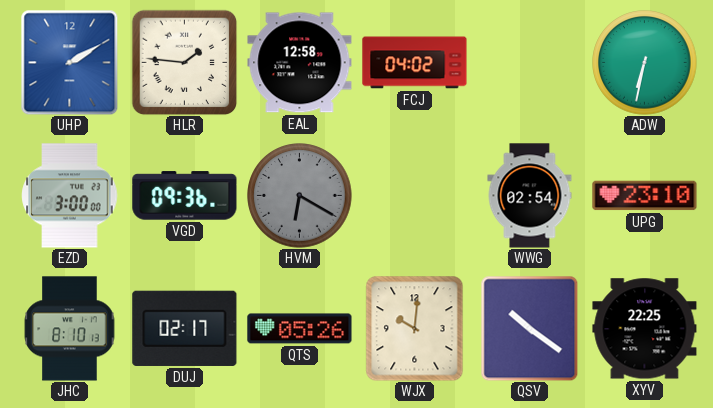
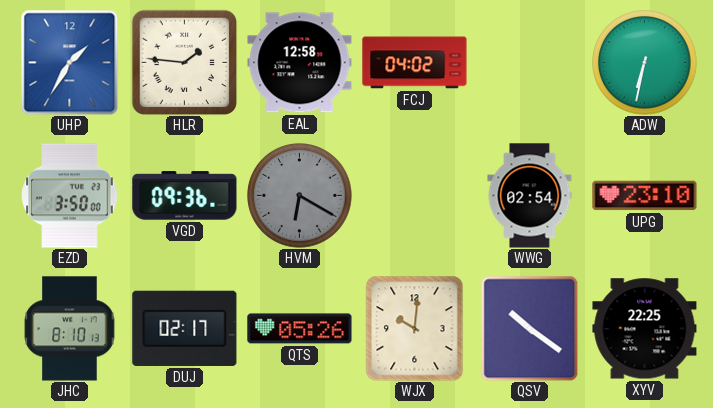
UHP: 2:10 -> 1:35
EZD: 3:00 -> 3:50
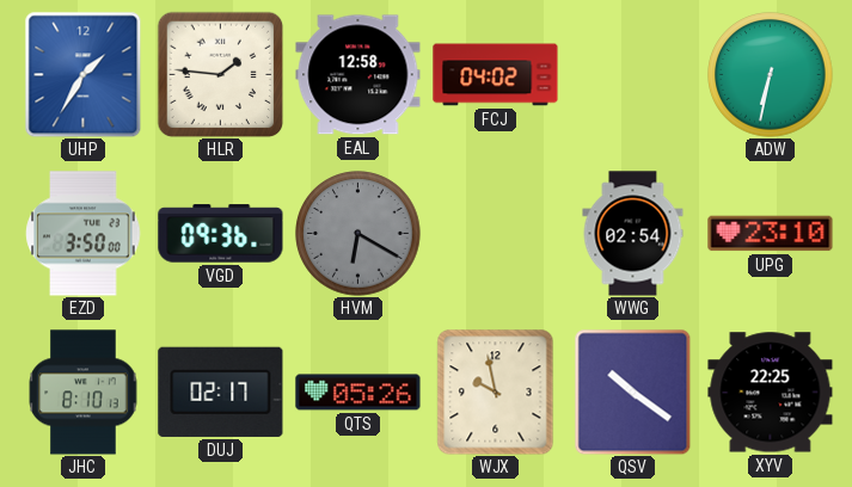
WJX: 10:01 -> 9:58
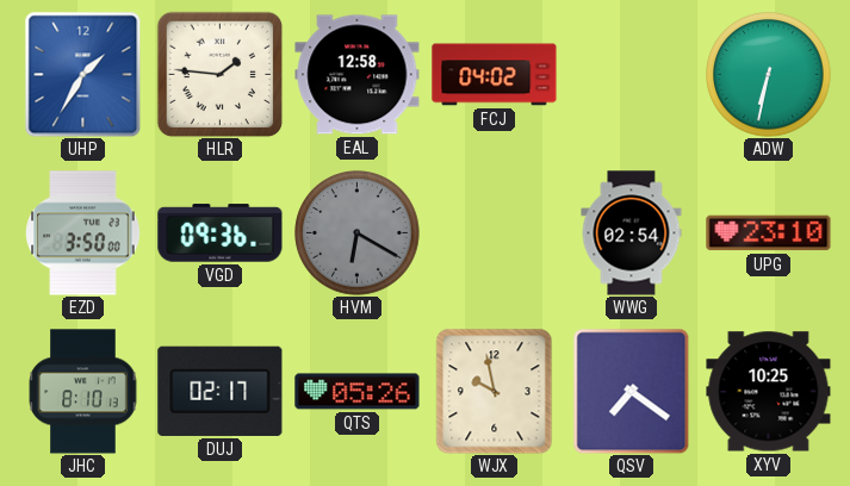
QSV: 10:21 -> 7:21
XYV: 22:25 -> 10:25
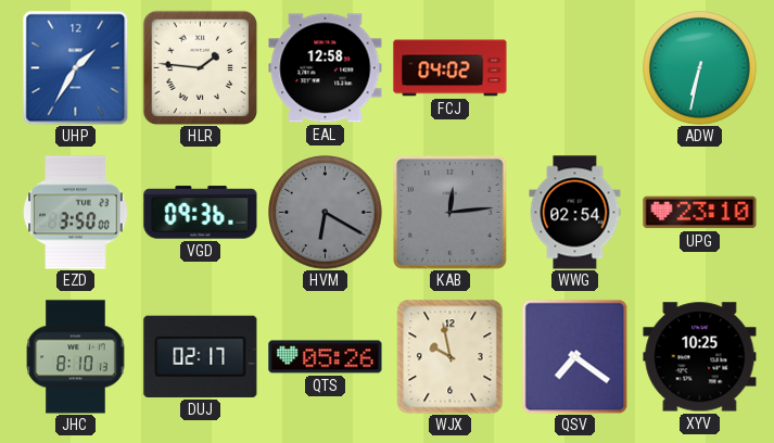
KAB: none -> 12:14
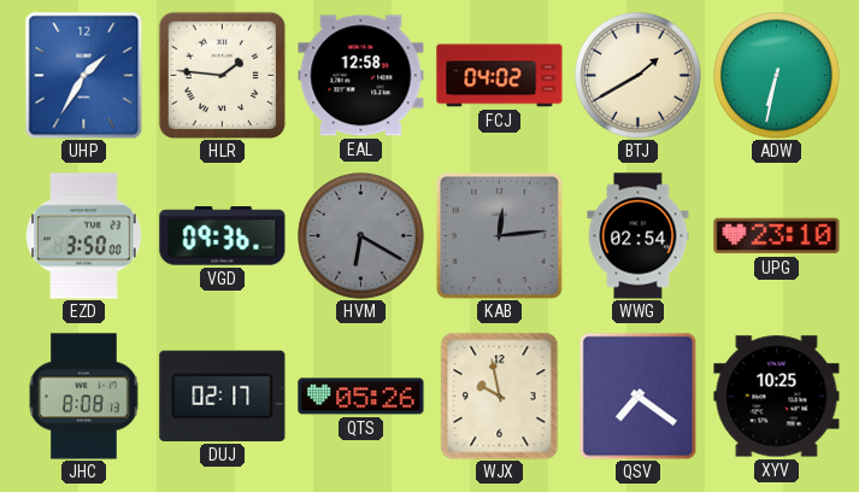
BTJ: none -> 1:40
JHC: 8:10 -> 8:08
